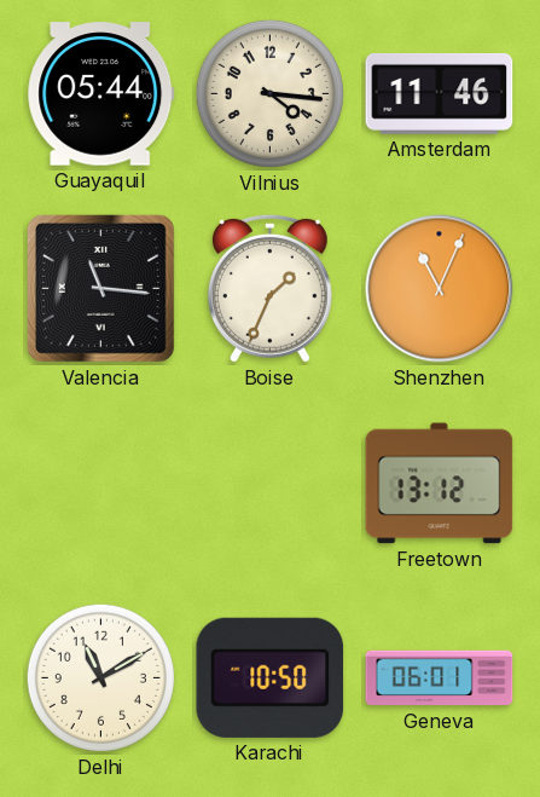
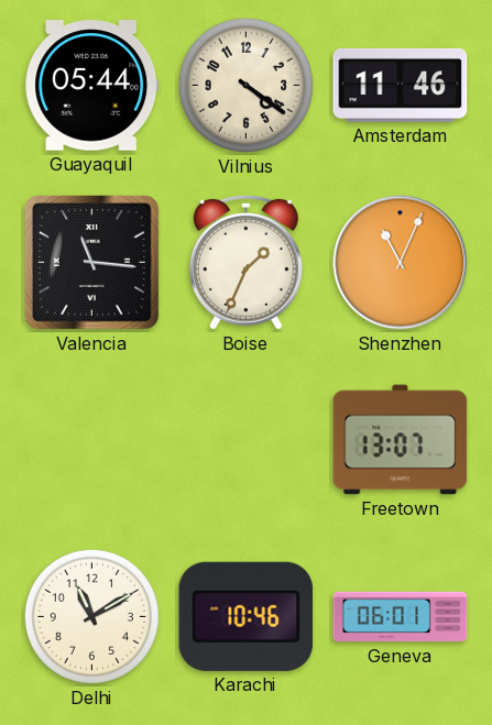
Vilnius: 4:16 -> 4:21
Freetown: 13:12 -> 13:07
Karachi: 10:50 -> 10:46
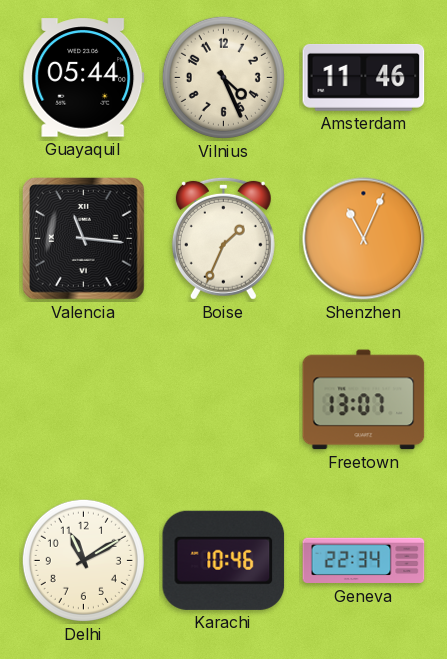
Vilnius: 4:21 -> 4:26
Geneva: 06:01 -> 22:34
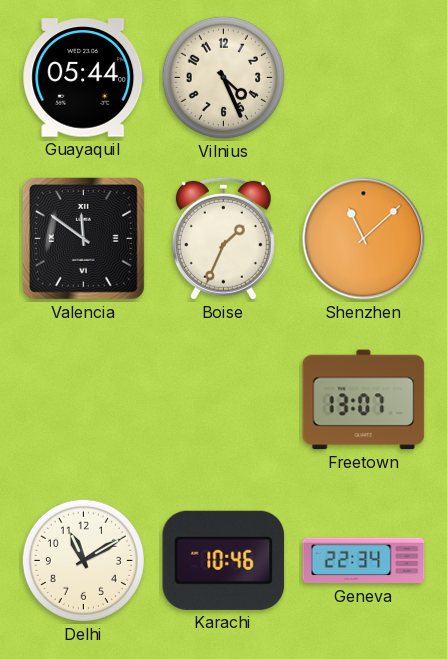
Amsterdam: 11:46 -> none
Valencia: 11:16 -> 11:51
Shenzhen: 11:04 -> 11:08
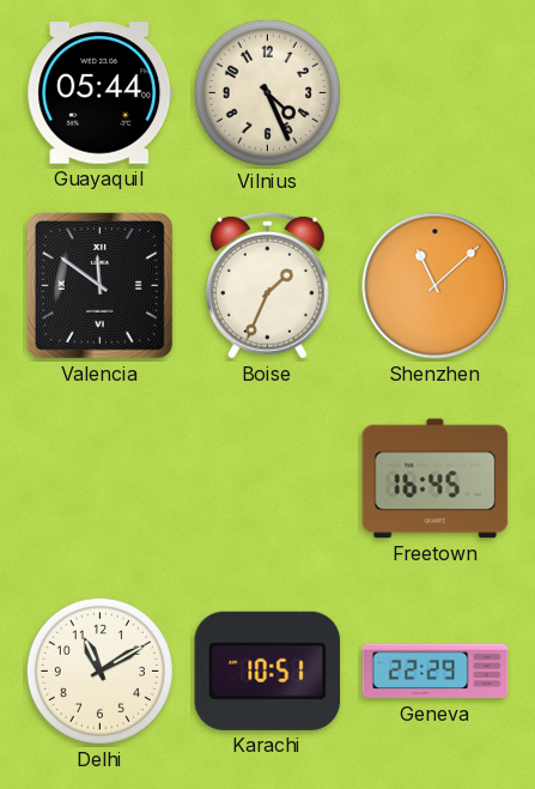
Freetown: 13:07 -> 16:45
Karachi: 10:46 -> 10:51
Geneva: 22:34 -> 22:29
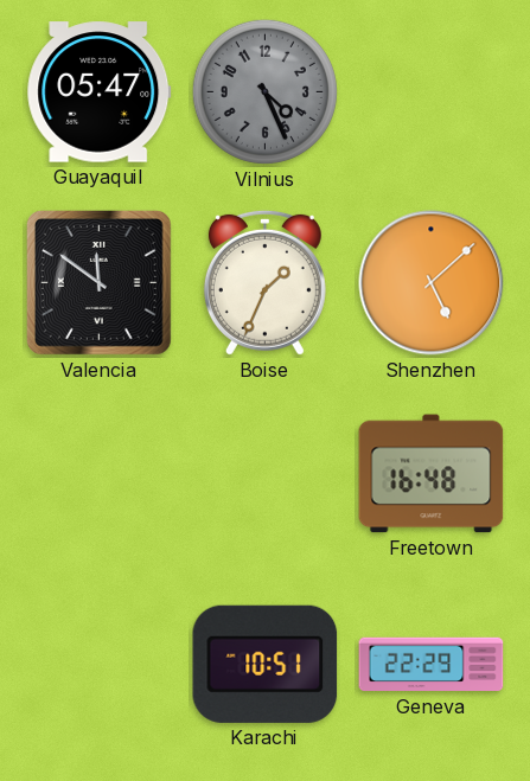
Guayaquil: 05:44 -> 05:47
Vilnius dial: cream -> grey
Shenzhen: 11:08 -> 5:08
Freetown: 16:45 -> 16:48
Delhi: 11:10 -> none
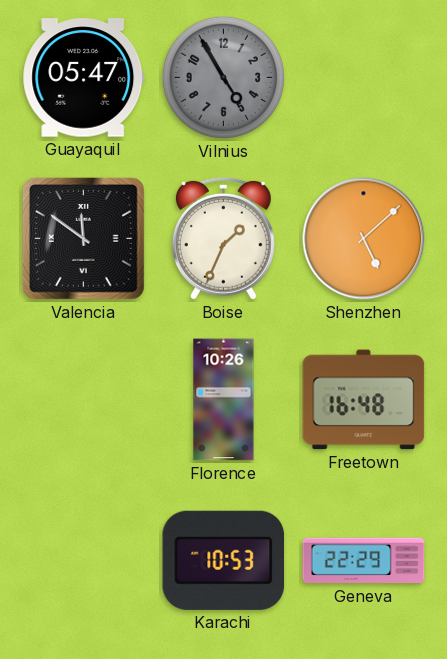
Vilnius: 4:26 -> 4:55
Florence: none -> 10:26
Karachi: 10:51 -> 10:53
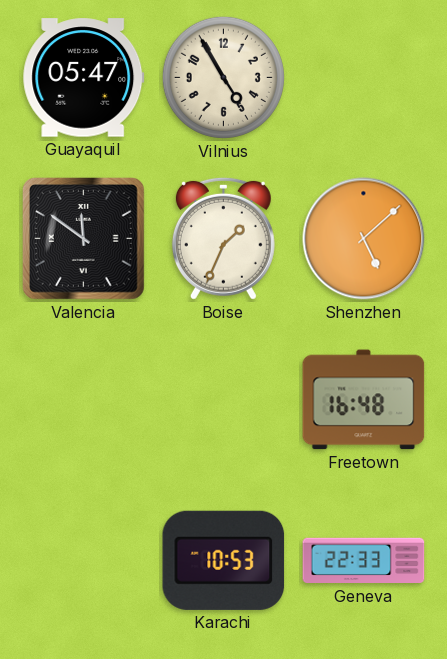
Vilnius dial: grey -> cream
Florence: 10:26 -> none
Geneva: 22:29 -> 22:33
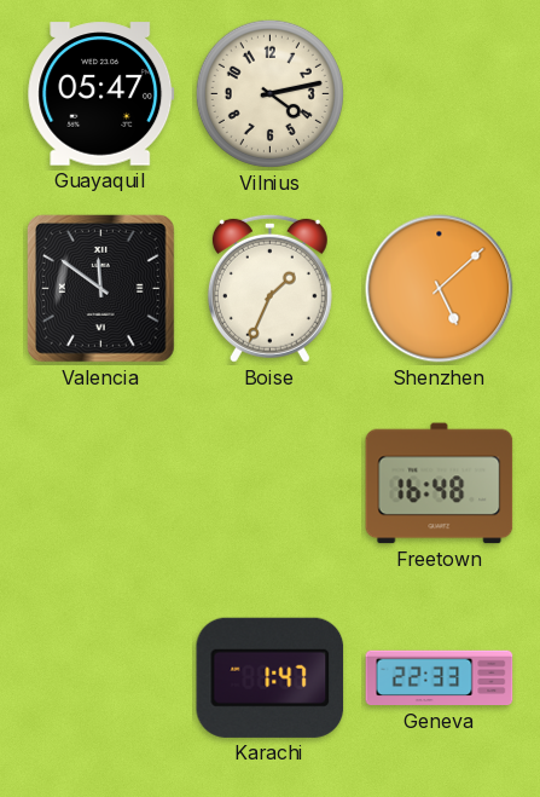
Vilnius: 4:55 -> 4:13
Karachi: 10:53 -> 1:47
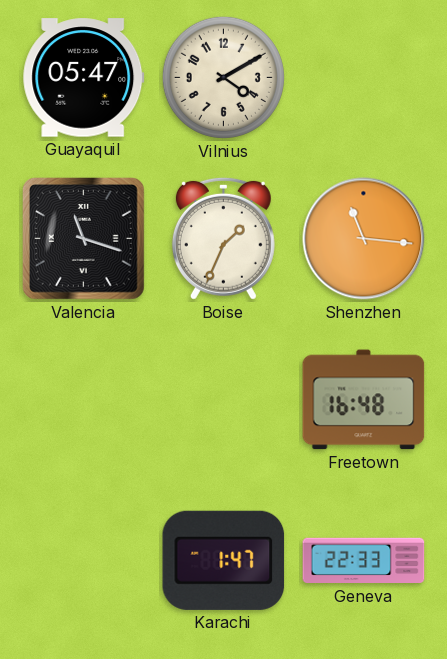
Vilnius: 4:13 -> 4:10
Valencia: 11:51 -> 11:18
Shenzhen: 5:08 -> 11:16
